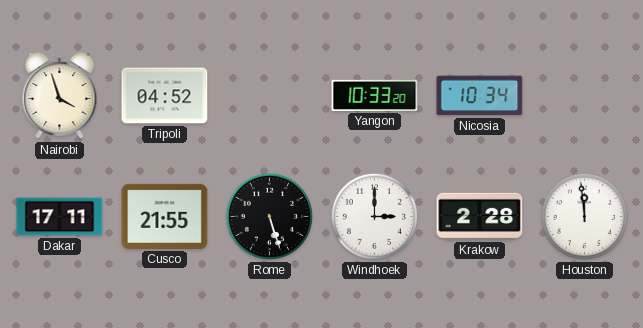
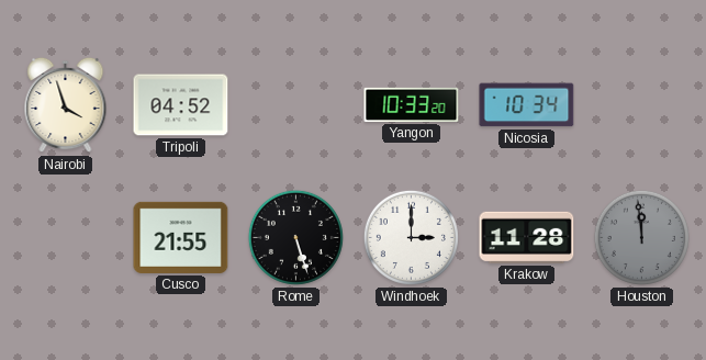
Dakar: 17:11 -> none
Krakow: 2:28 -> 11:28
Houston dial: white -> grey
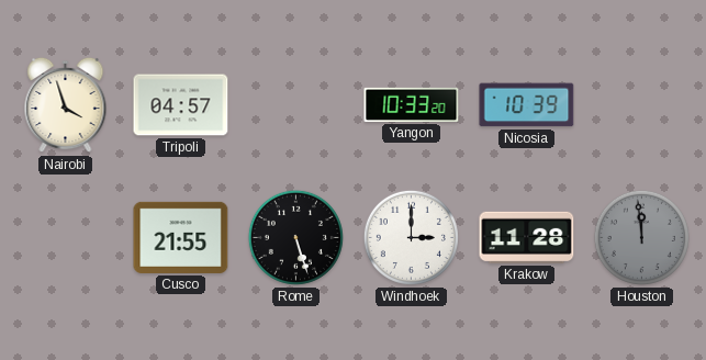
Tripoli: 04:52 -> 04:57
Nicosia: 10:34 -> 10:39
